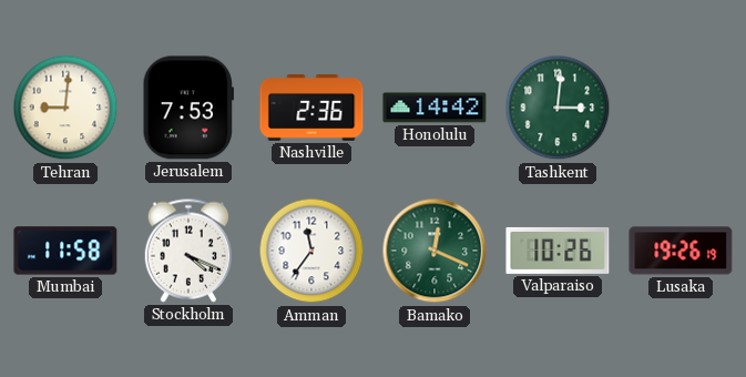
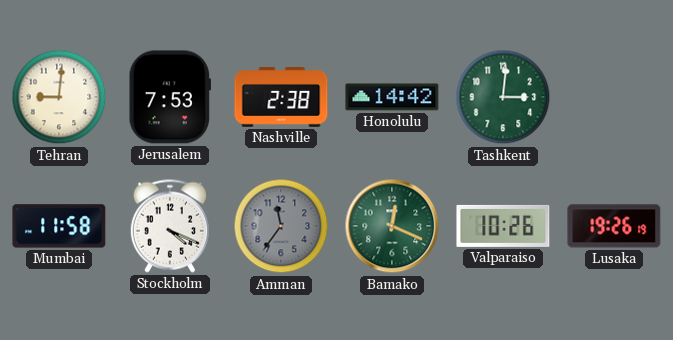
Nashville: 2:36 -> 2:38
Amman dial: white -> grey
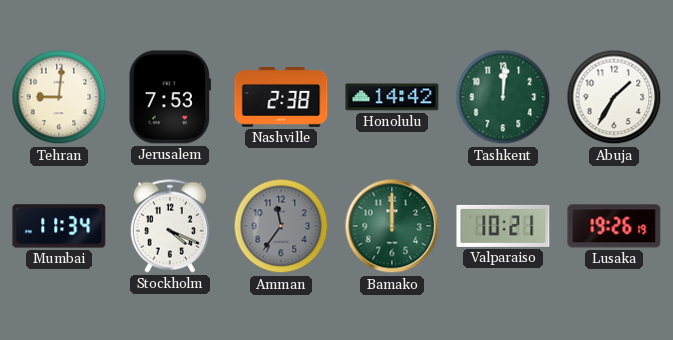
Tashkent: 3:01 -> 12:01
Abuja: none -> 1:35
Mumbai: 11:58 -> 11:34
Bamako: 12:19 -> 12:00
Valparaiso: 10:26 -> 10:21
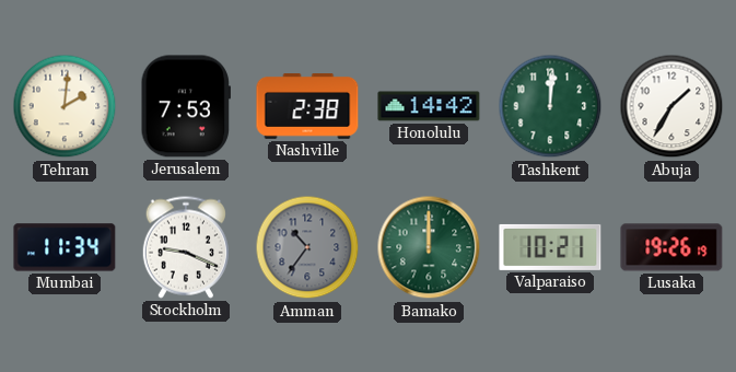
Tehran: 9:01 -> 2:01
Stockholm: 4:19 -> 9:19
Amman: 11:36 -> 10:36
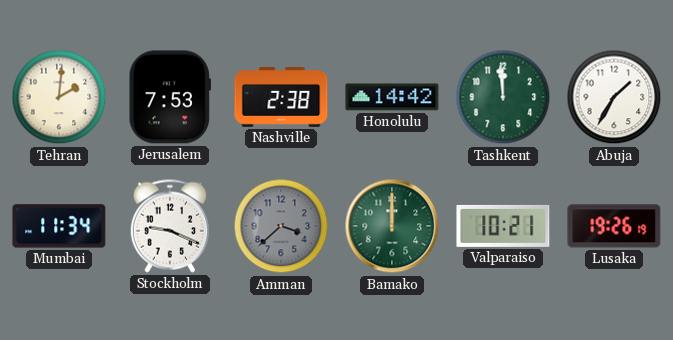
Tashkent: 12:01 -> 11:59
Amman: 10:36 -> 3:38
